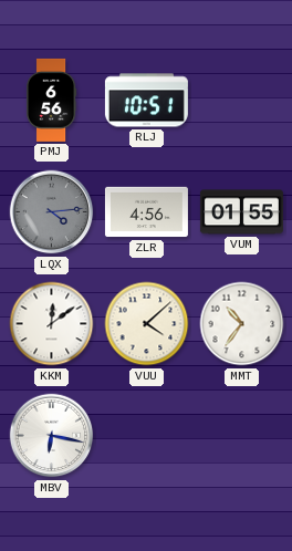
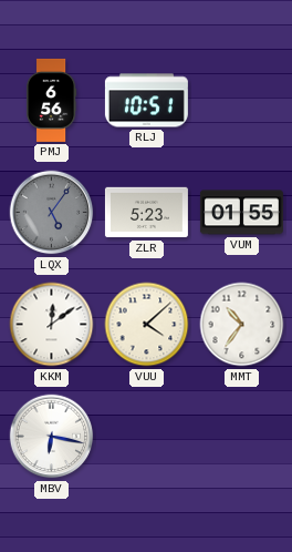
LQX: 4:14 -> 5:06
ZLR: 4:56 -> 5:23
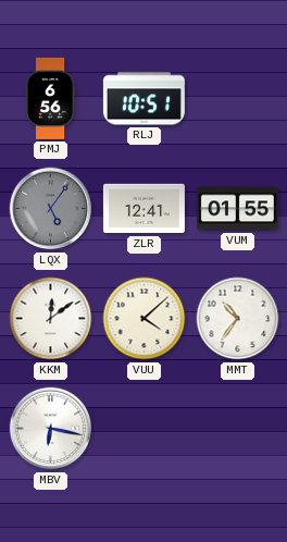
ZLR: 5:23 -> 12:41
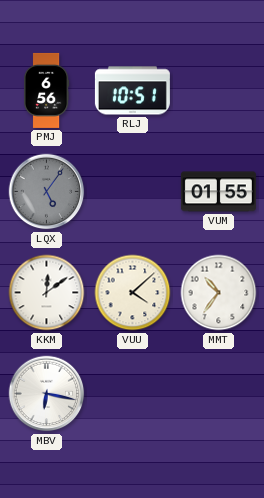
ZLR: 12:41 -> none
